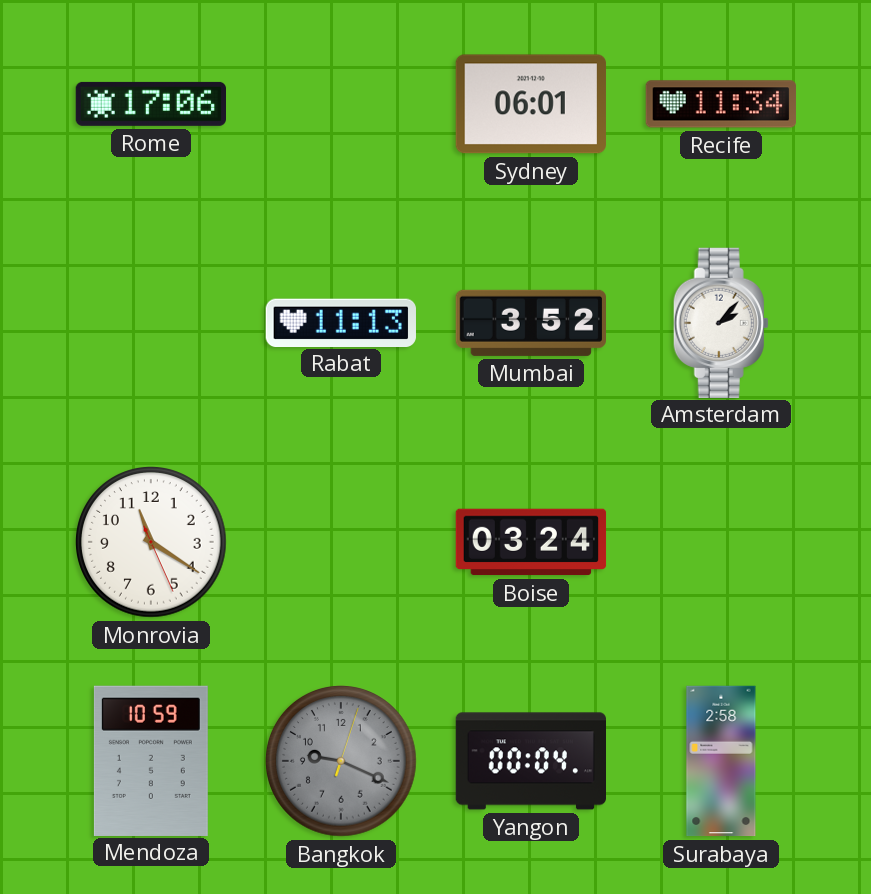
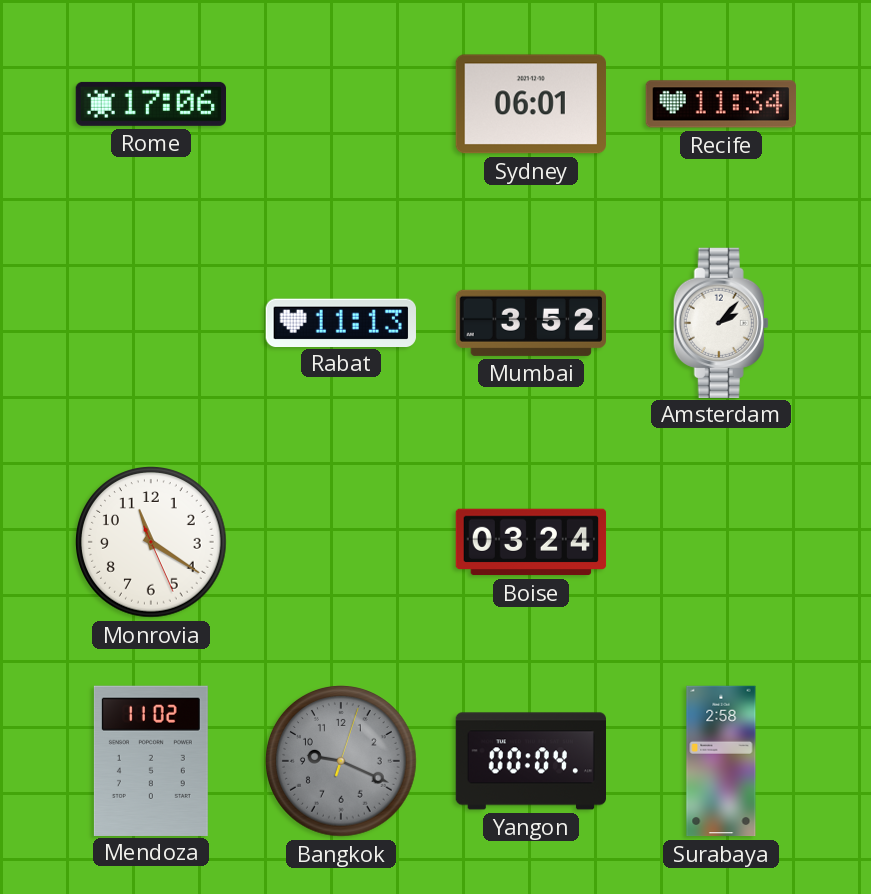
Mendoza: 10:59 -> 11:02
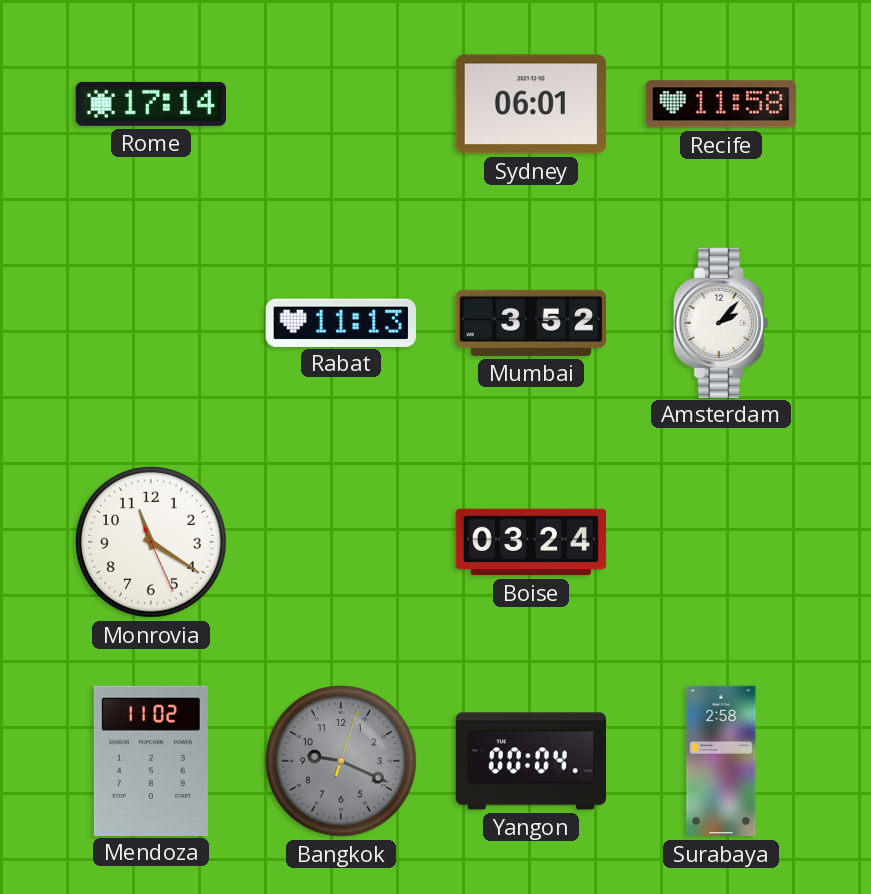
Rome: 17:06 -> 17:14
Recife: 11:34 -> 11:58
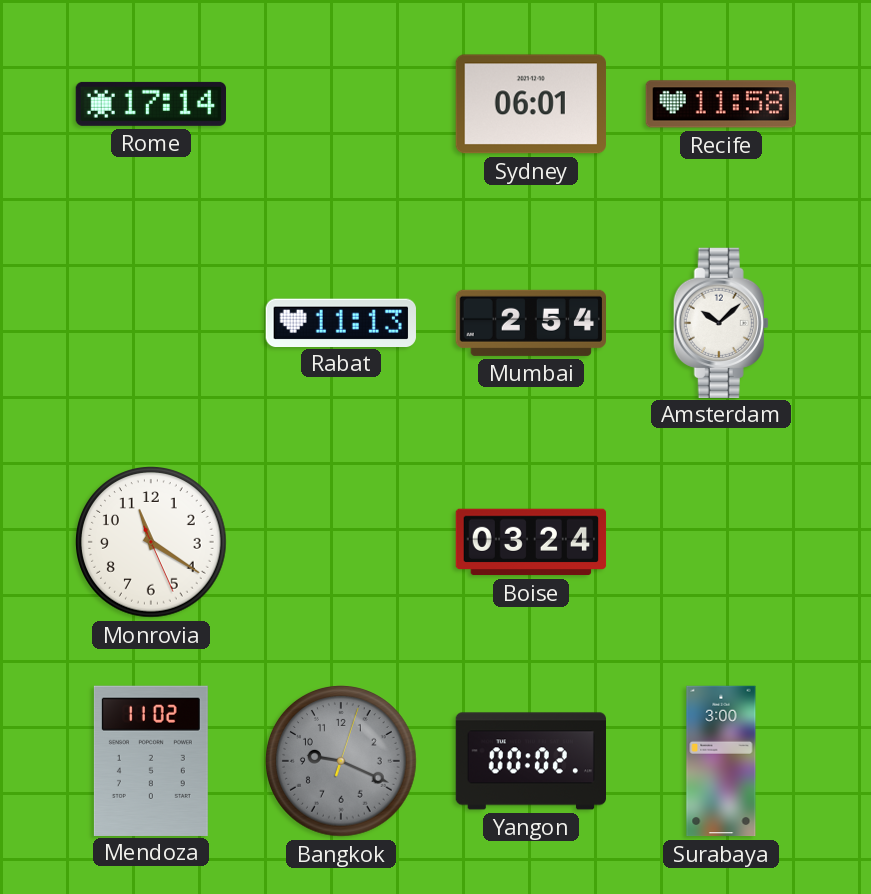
Mumbai: 3:52 -> 2:54
Amsterdam: 2:07 -> 10:08
Yangon: 00:04 -> 00:02
Surabaya: 2:58 -> 3:00
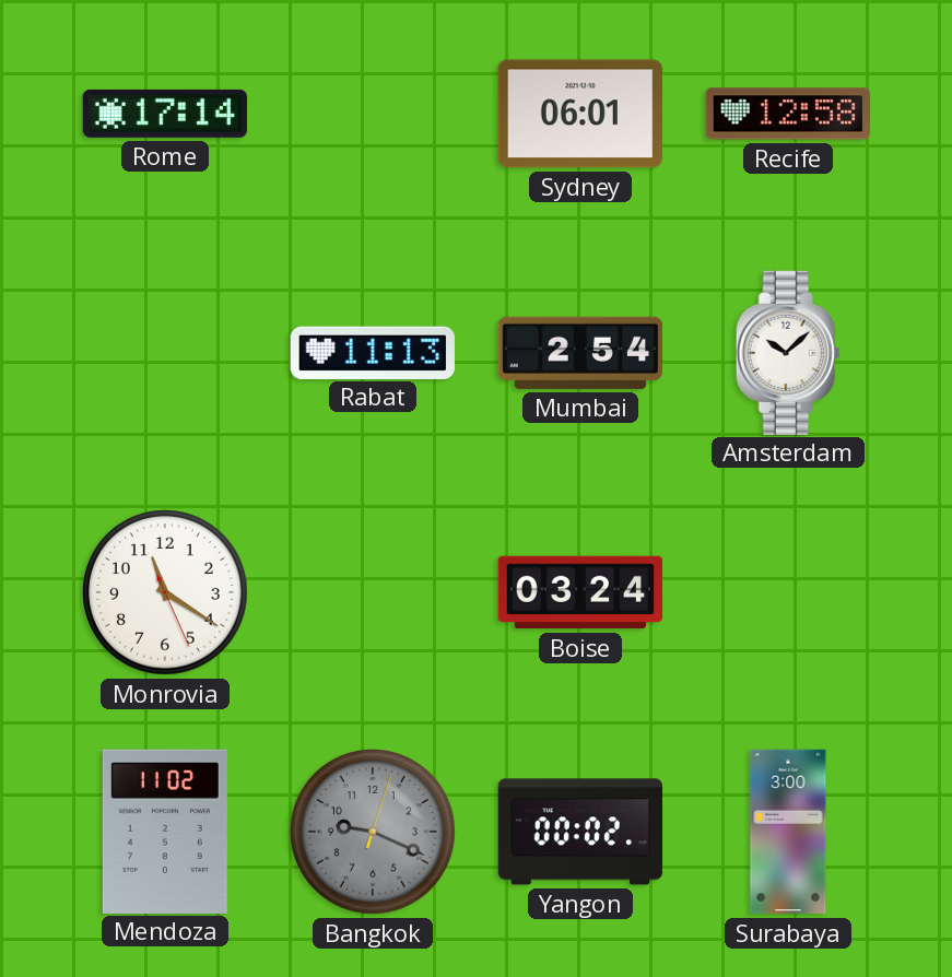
Recife: 11:58 -> 12:58
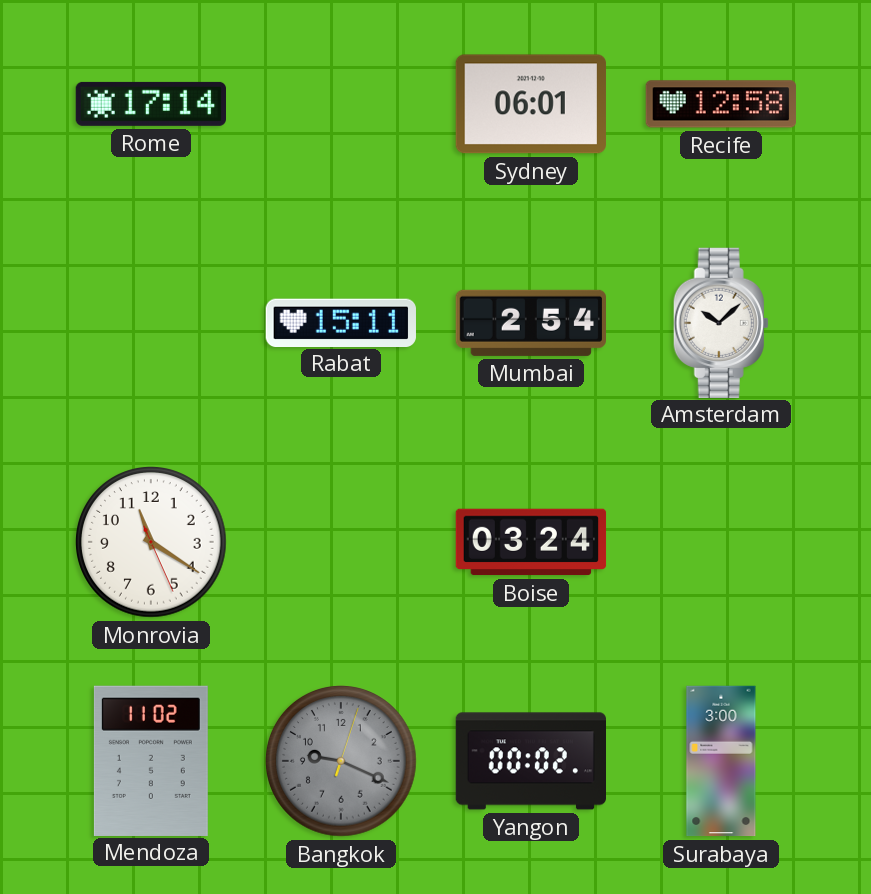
Rabat: 11:13 -> 15:11
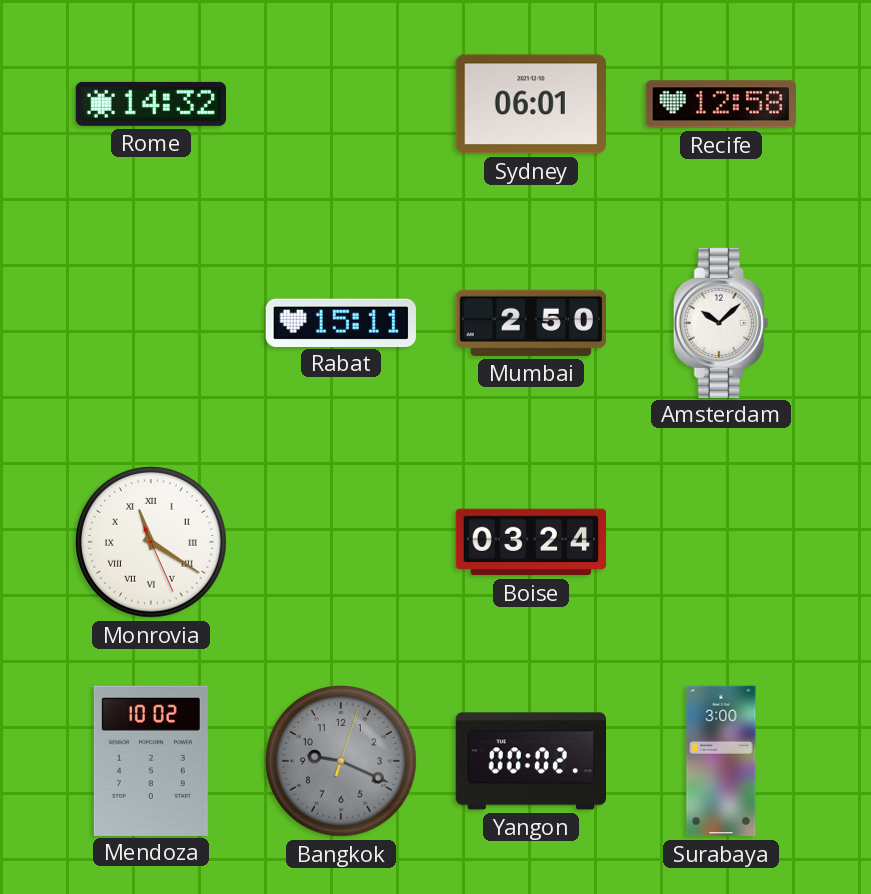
Rome: 17:14 -> 14:32
Mumbai: 2:54 -> 2:50
Monrovia numerals: Arabic -> Roman
Mendoza: 11:02 -> 10:02
